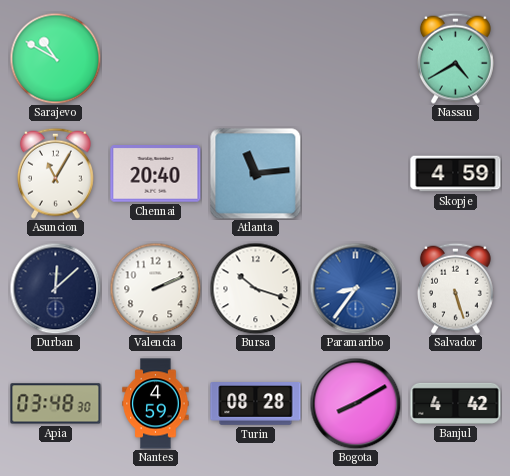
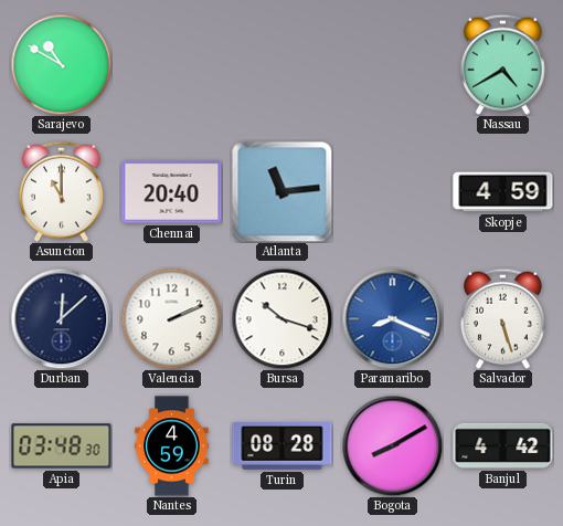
Asuncion: 11:05 -> 11:00
Paramaribo: 8:36 -> 8:19
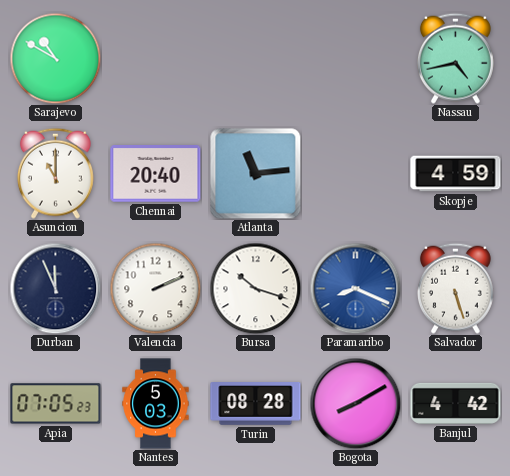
Nassau: 4:40 -> 4:43
Durban: 12:08 -> 11:56
Apia: 03:48 -> 07:05
Nantes: 4:59 -> 5:03
